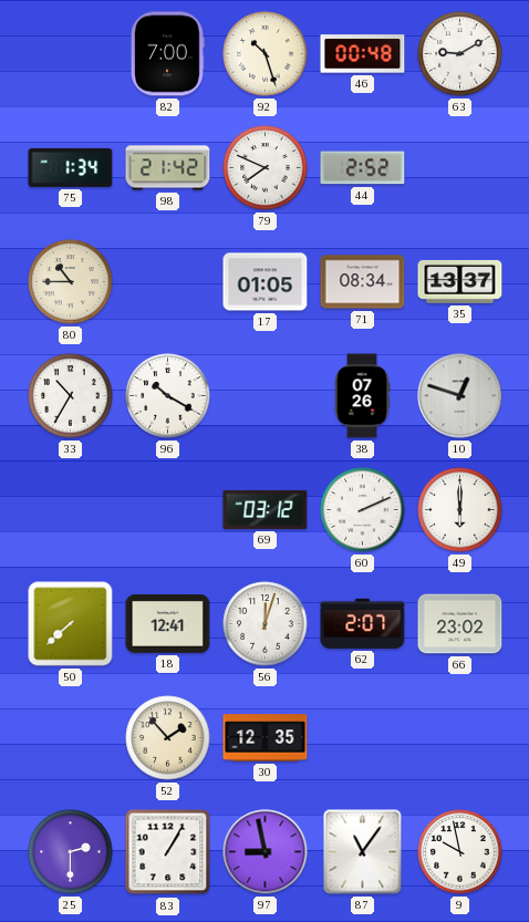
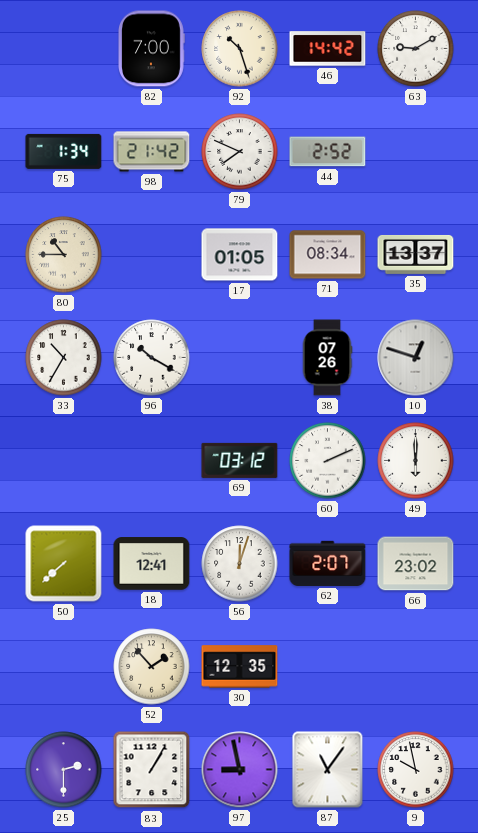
46: 00:48 -> 14:42
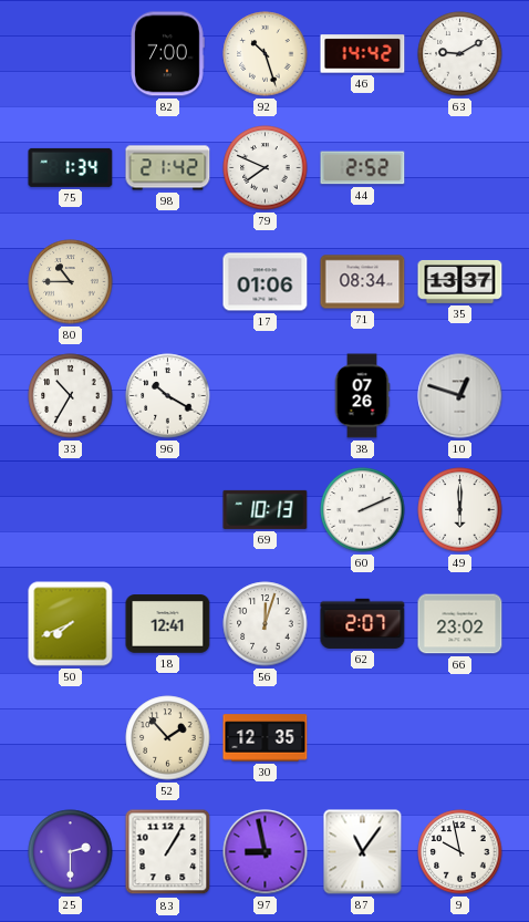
17: 01:05 -> 01:06
69: 03:12 -> 10:13
50: 7:38 -> 7:41
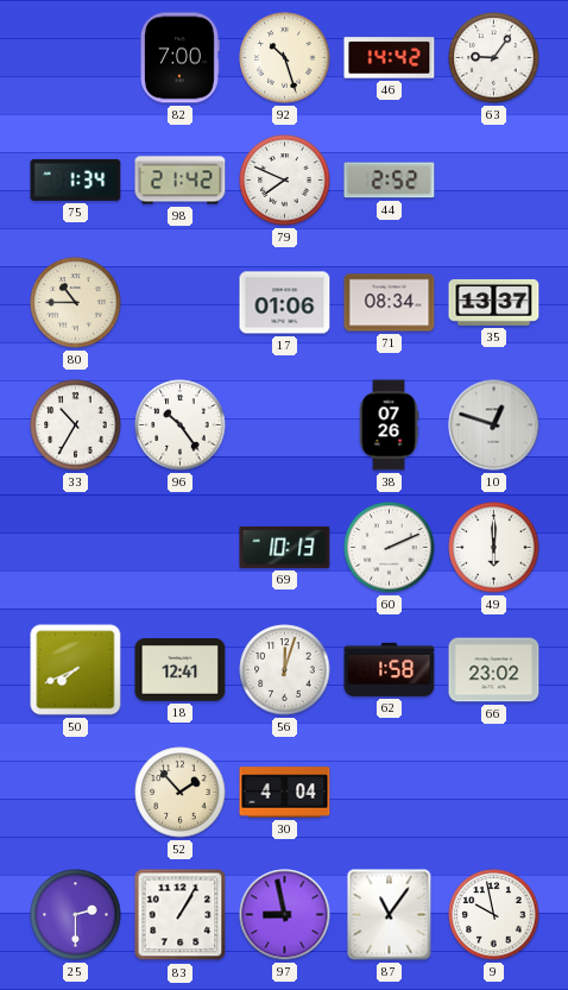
63: 9:10 -> 9:06
96: 10:20 -> 10:24
62: 2:07 -> 1:58
30: 12:35 -> 4:04
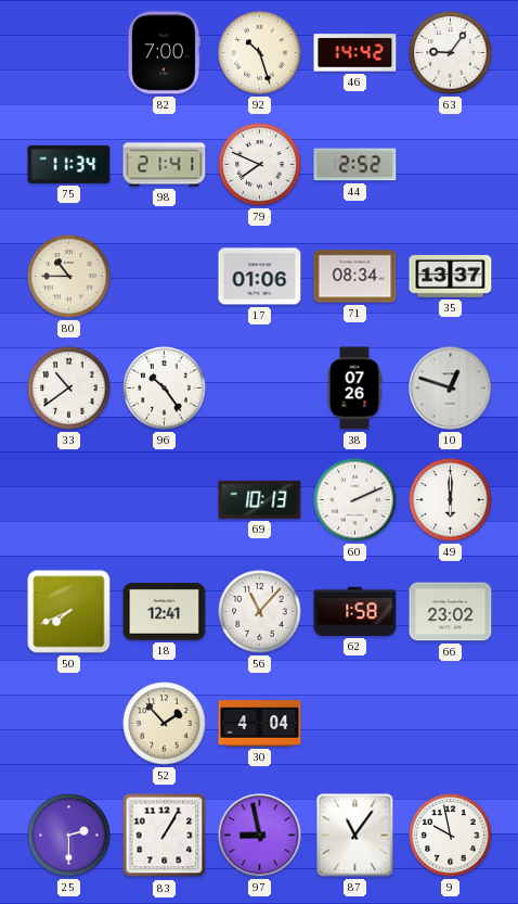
75: 1:34 -> 11:34
98: 21:42 -> 21:41
33: 10:35 -> 10:39
56: 12:03 -> 11:07
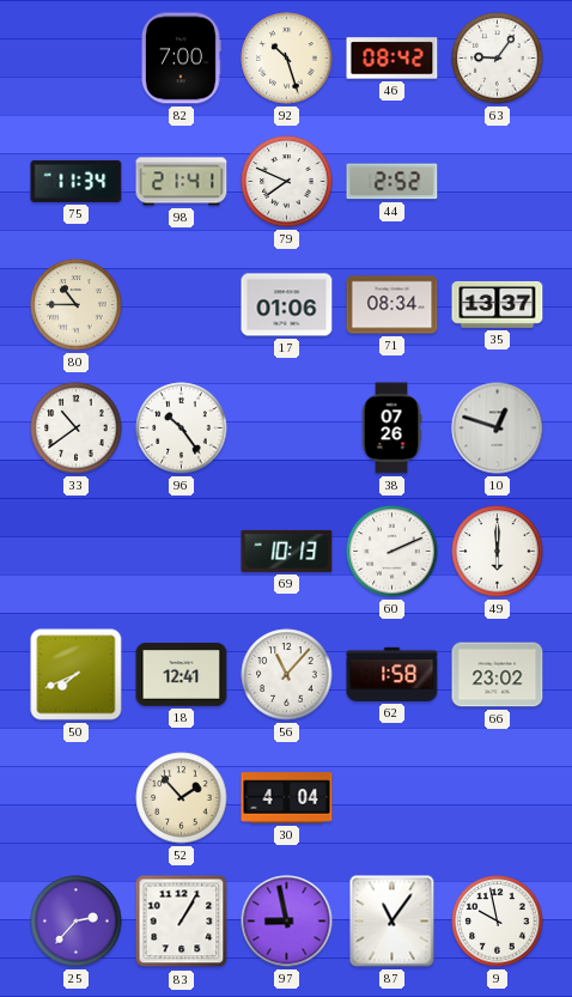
46: 14:42 -> 08:42
25: 2:30 -> 2:37
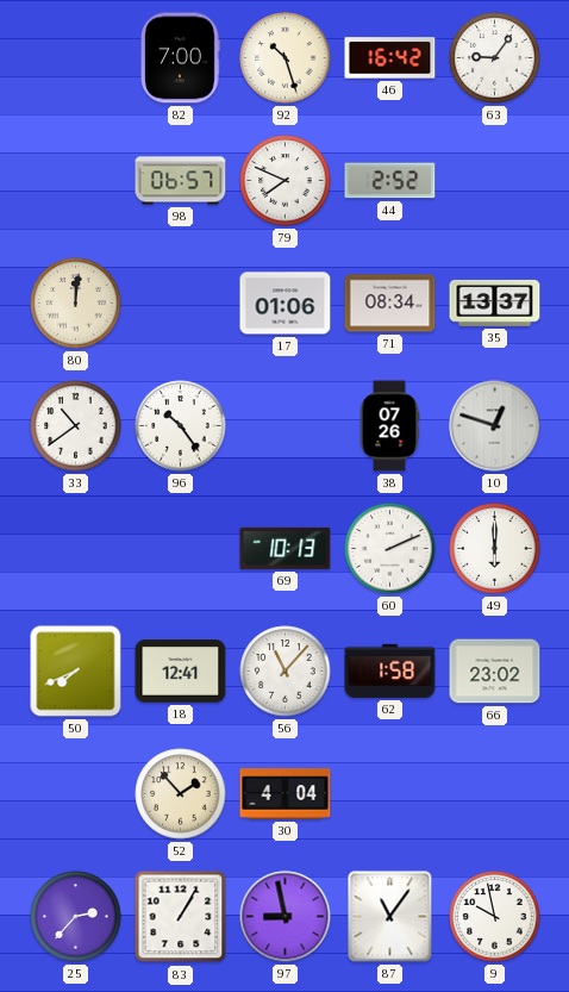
46: 08:42 -> 16:42
75: 11:34 -> none
98: 21:41 -> 06:57
80: 10:45 -> 12:01
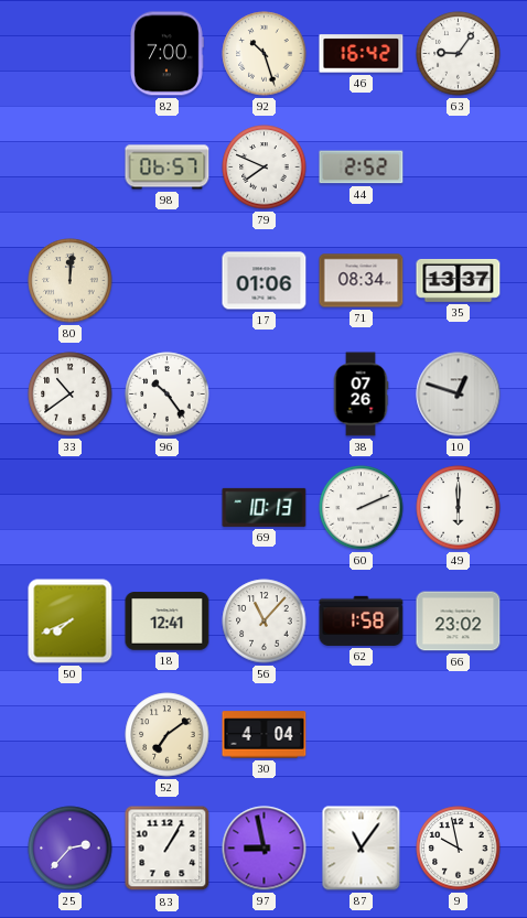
52: 1:53 -> 7:09
